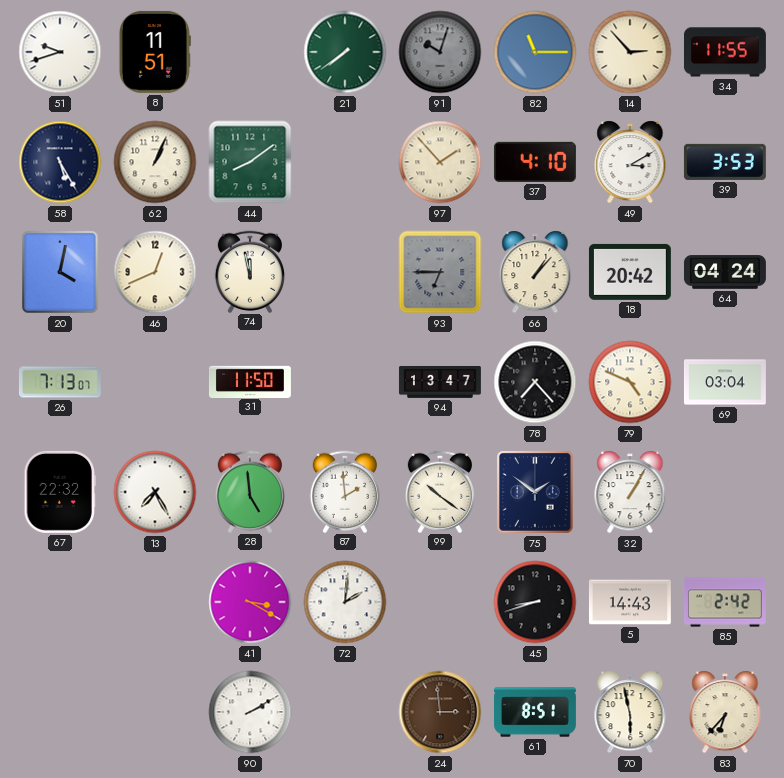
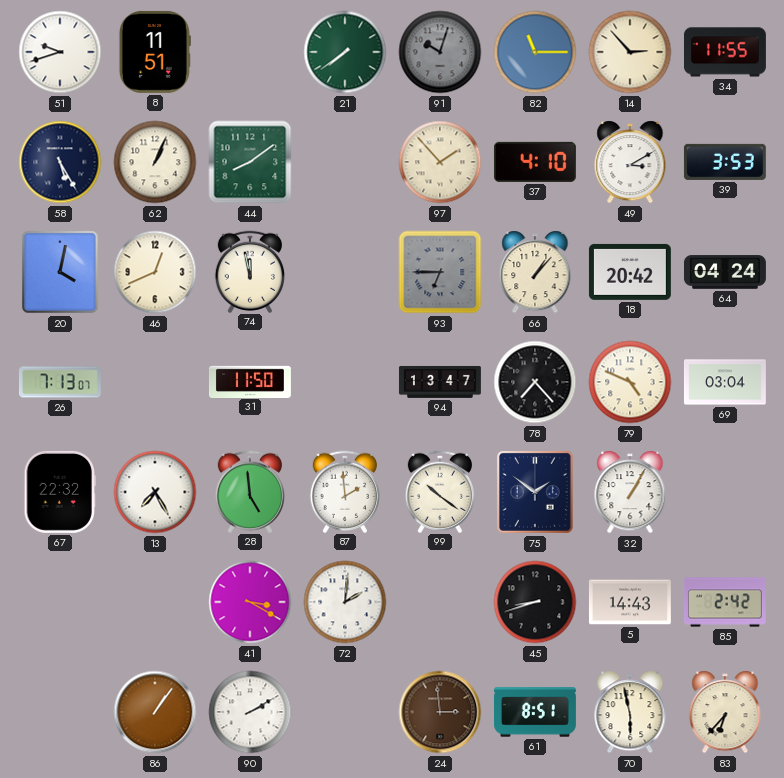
86: none -> 1:06
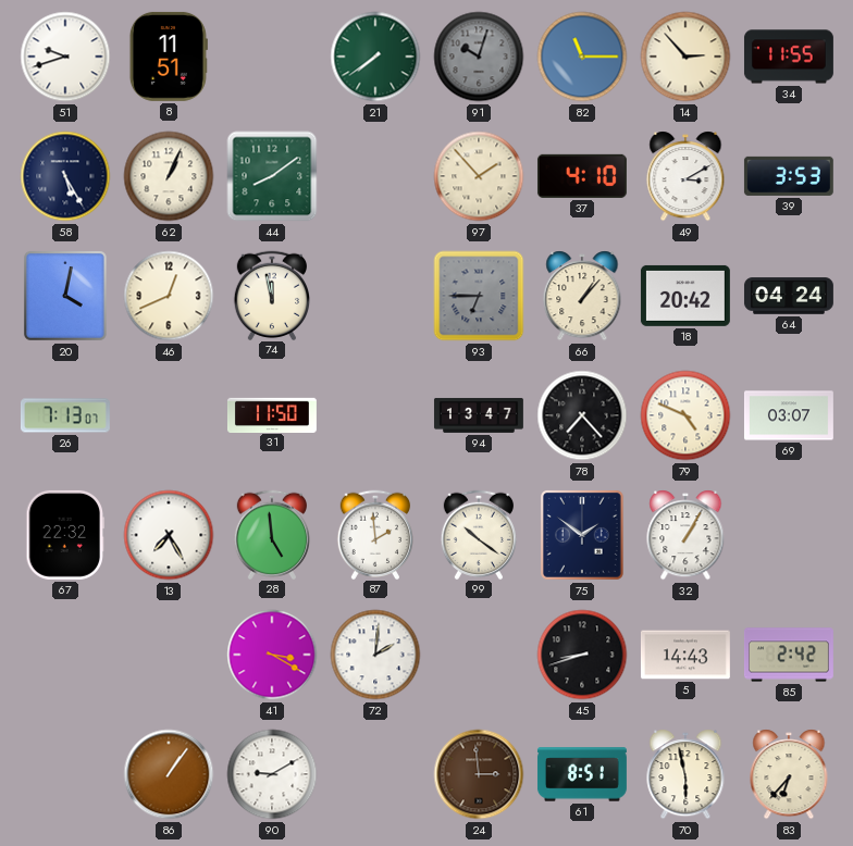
69: 03:04 -> 03:07
90: 2:10 -> 9:10
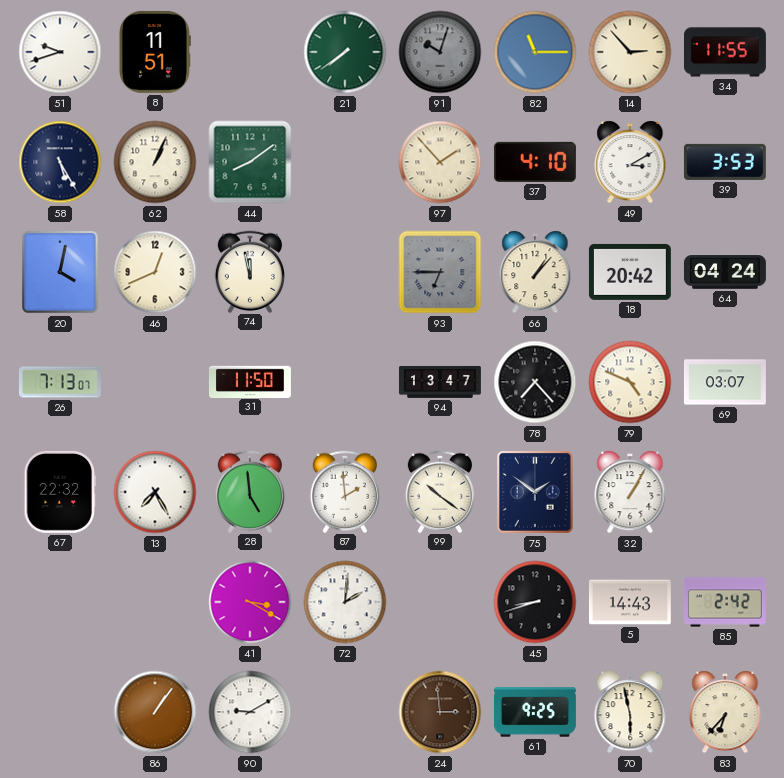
61: 8:51 -> 9:25
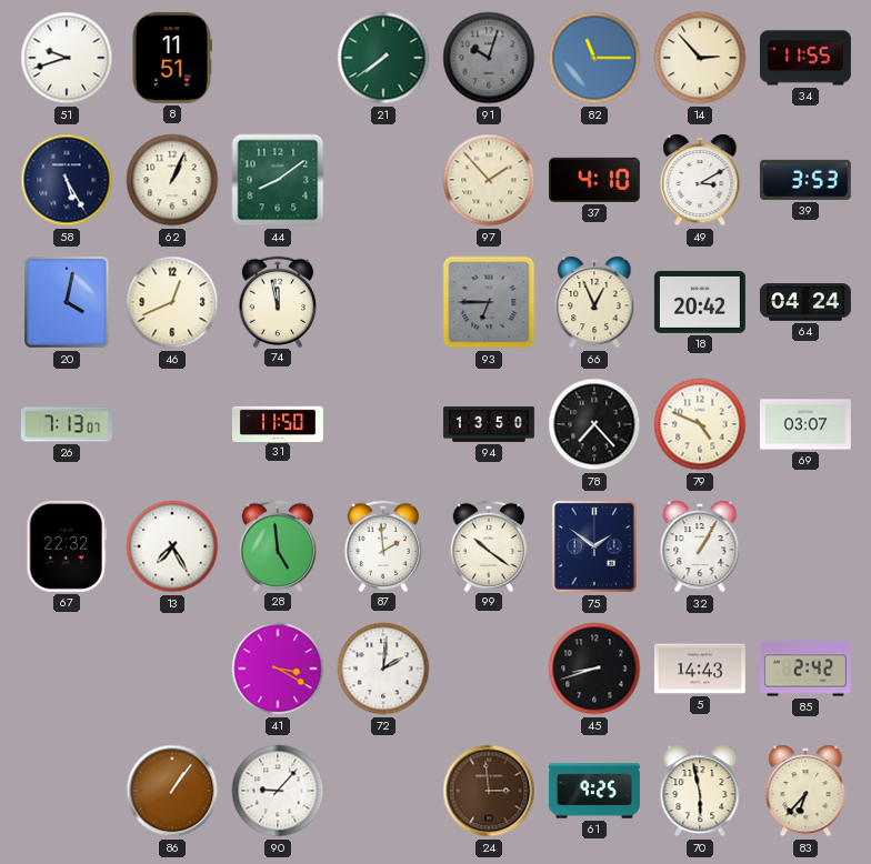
66: 1:07 -> 12:56
94: 13:47 -> 13:50
90: 9:10 -> 9:07
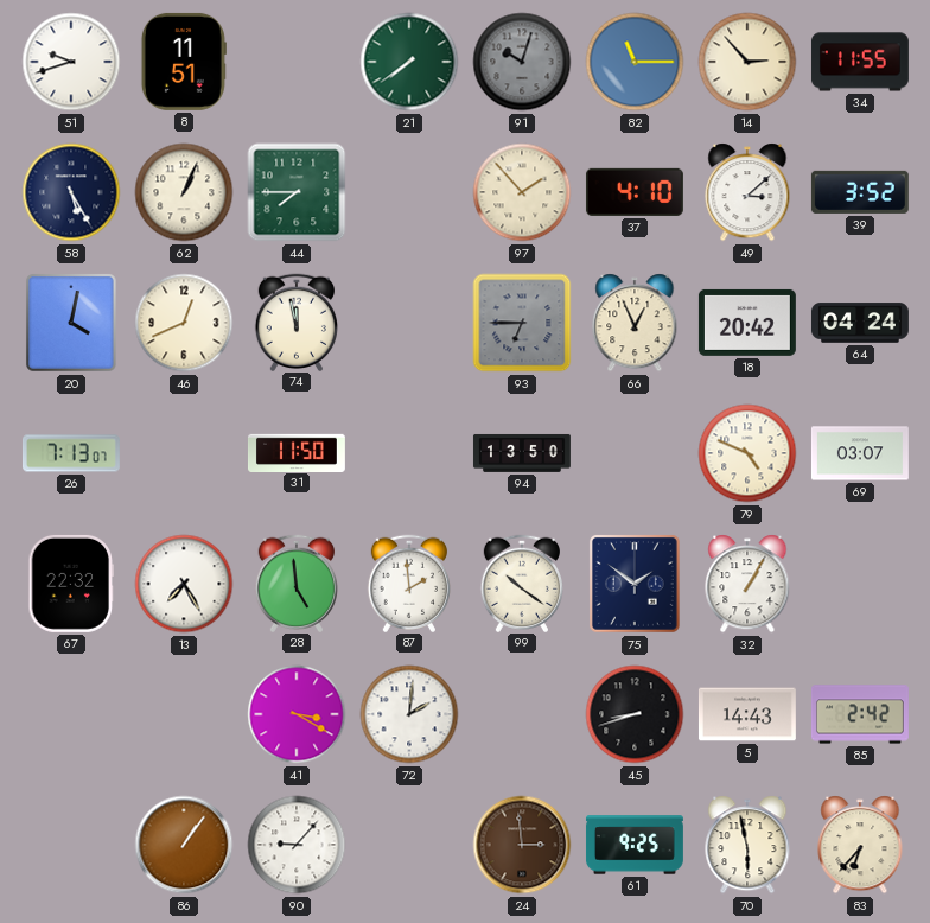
44: 8:09 -> 7:45
49: 3:10 -> 3:08
39: 3:53 -> 3:52
78: 7:23 -> none
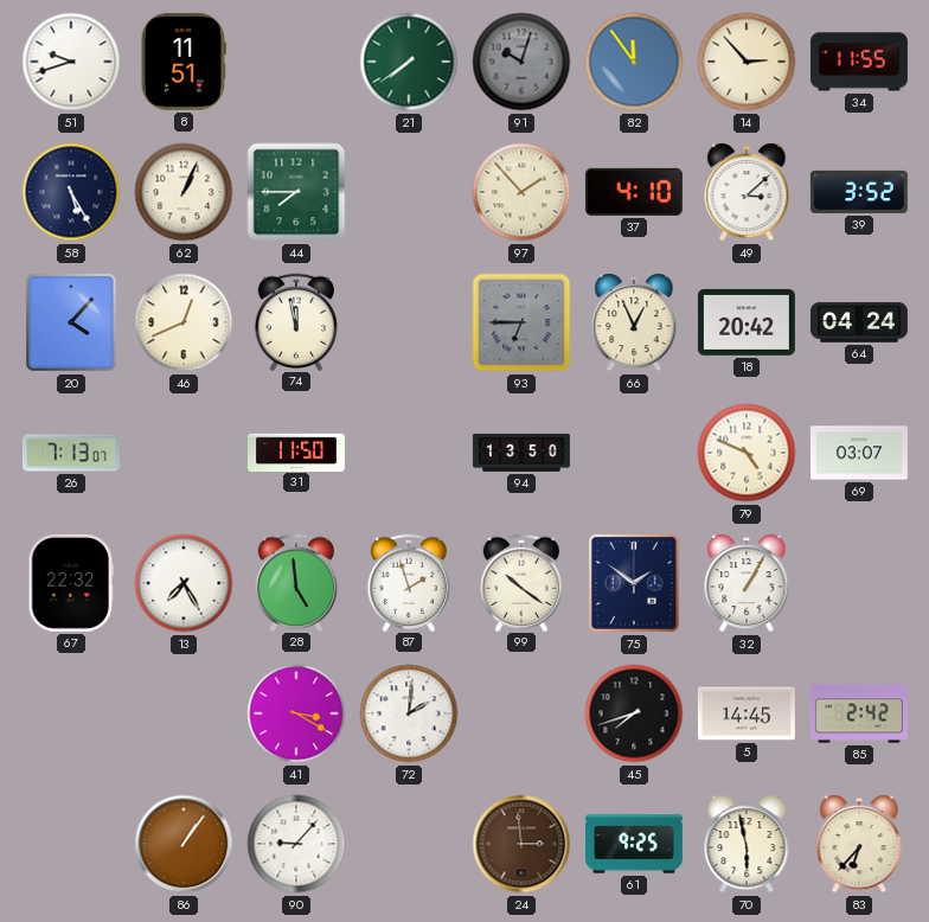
82: 11:15 -> 11:54
20: 4:02 -> 4:07
87: 1:59 -> 1:57
45: 8:42 -> 7:42
5: 14:43 -> 14:45
